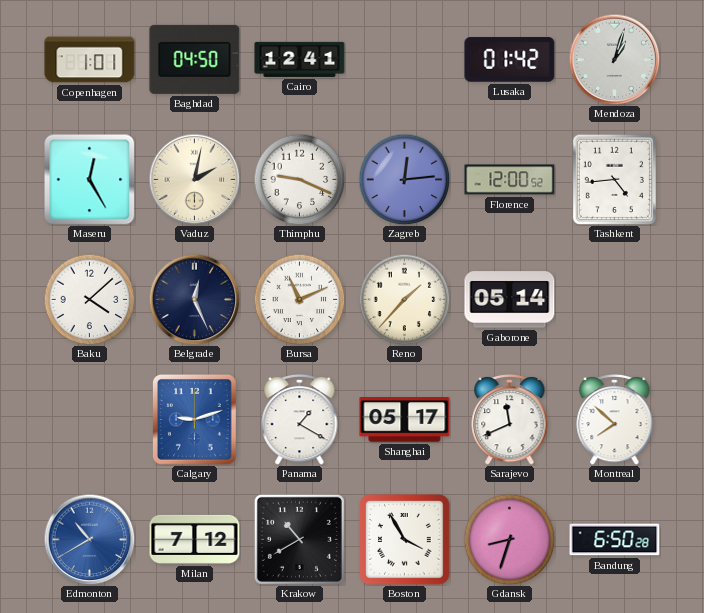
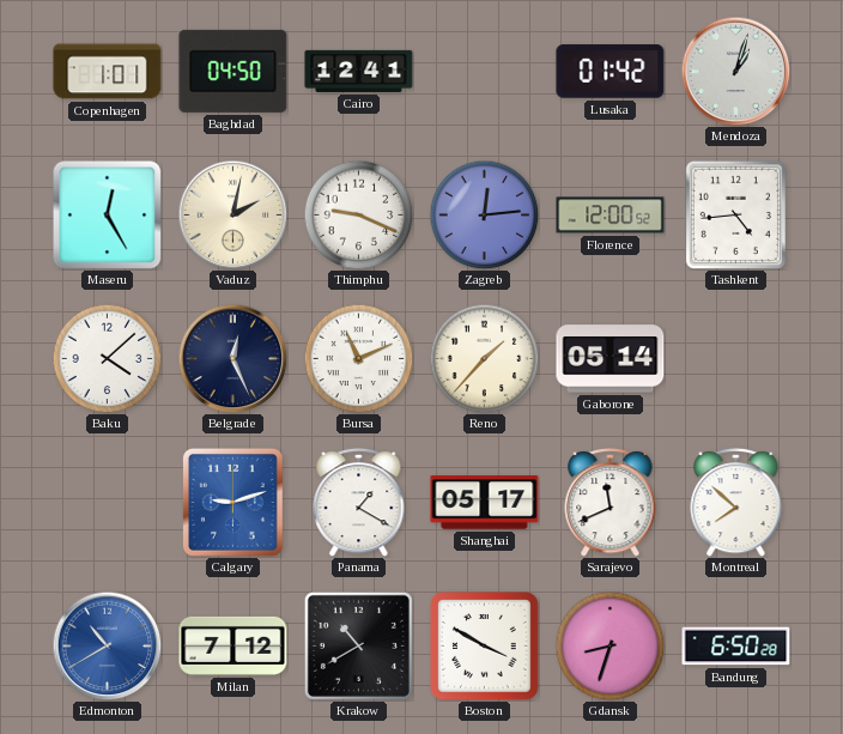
Boston: 3:55 -> 3:50
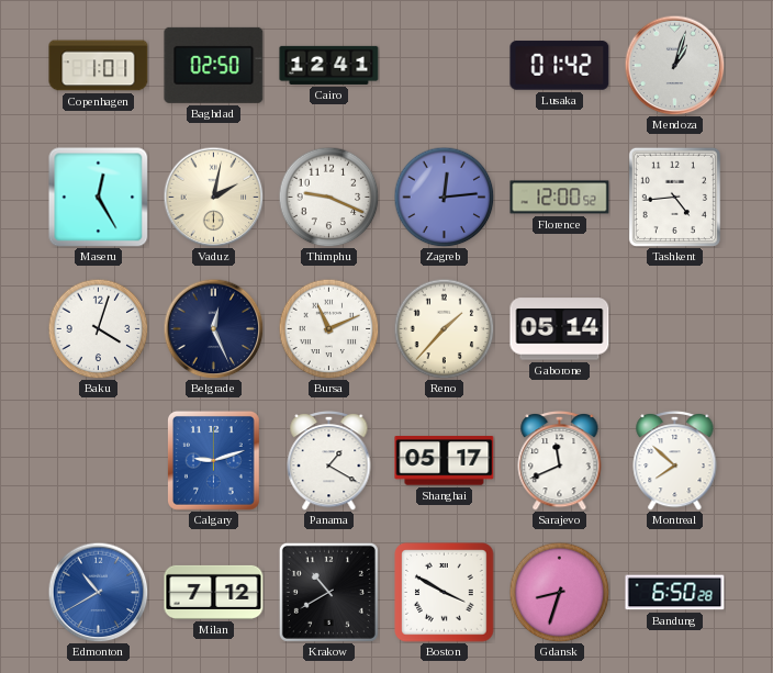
Baghdad: 04:50 -> 02:50
Baku: 4:08 -> 4:03
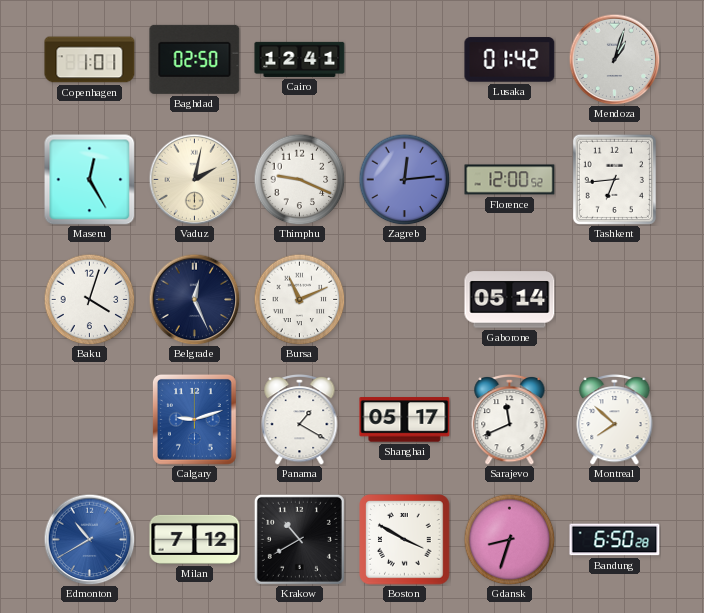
Tashkent: 4:44 -> 6:44
Reno: 1:37 -> none
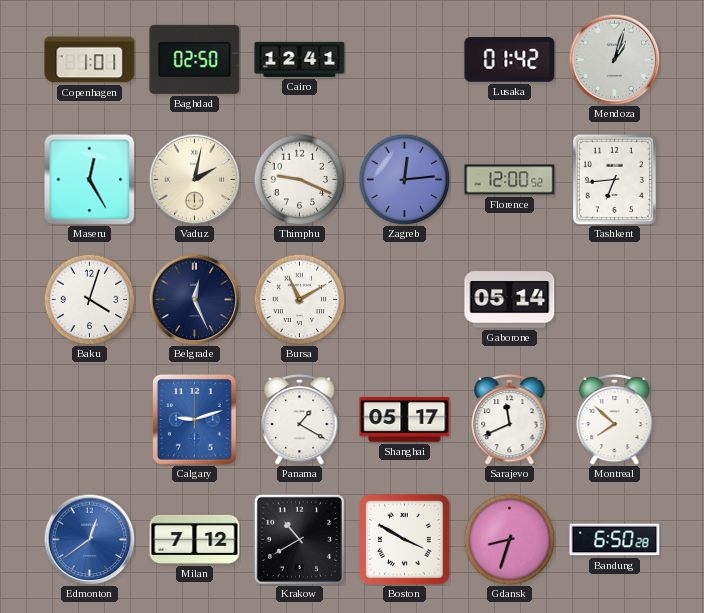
Bursa: 11:11 -> 11:10
Edmonton: 10:40 -> 12:39
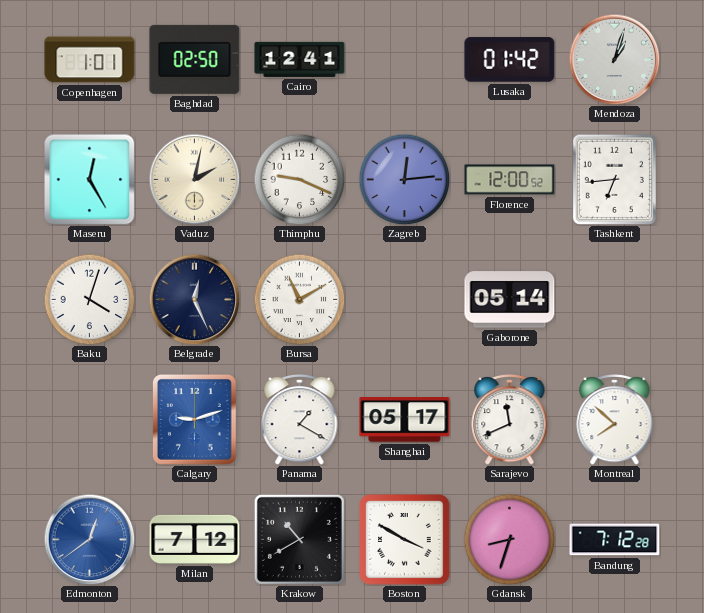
Bandung: 6:50 -> 7:12
